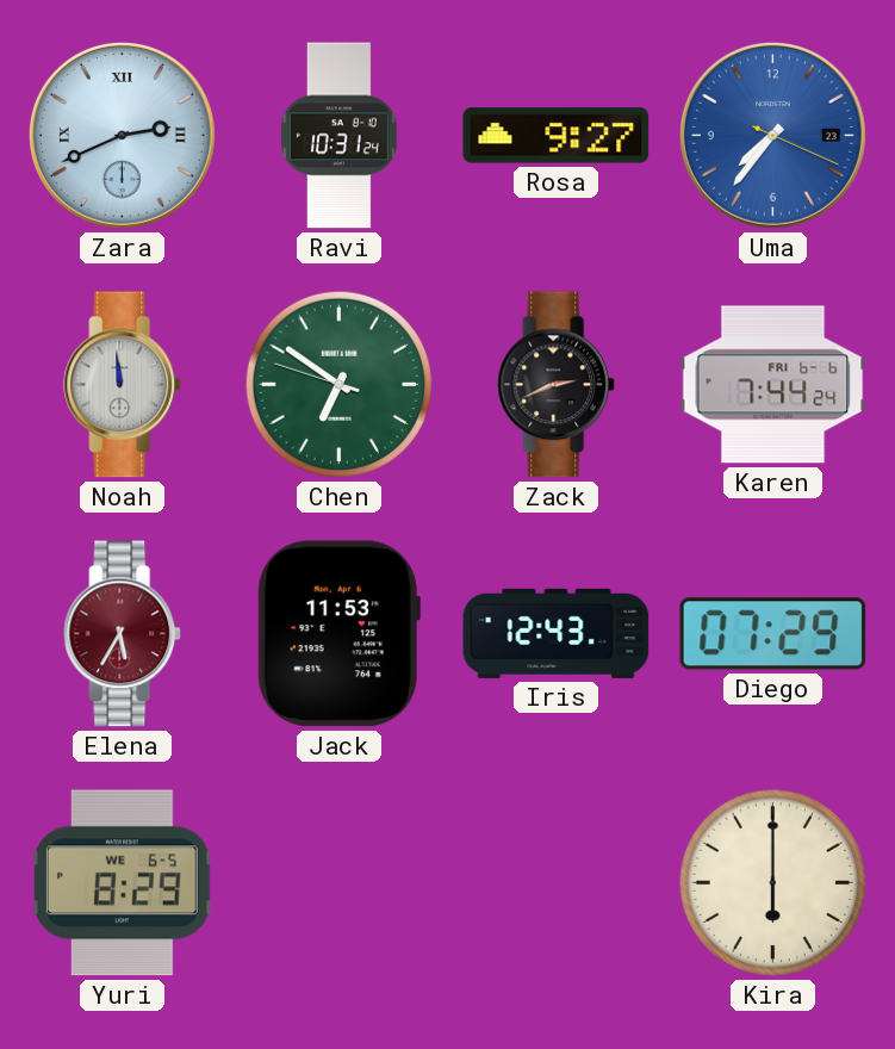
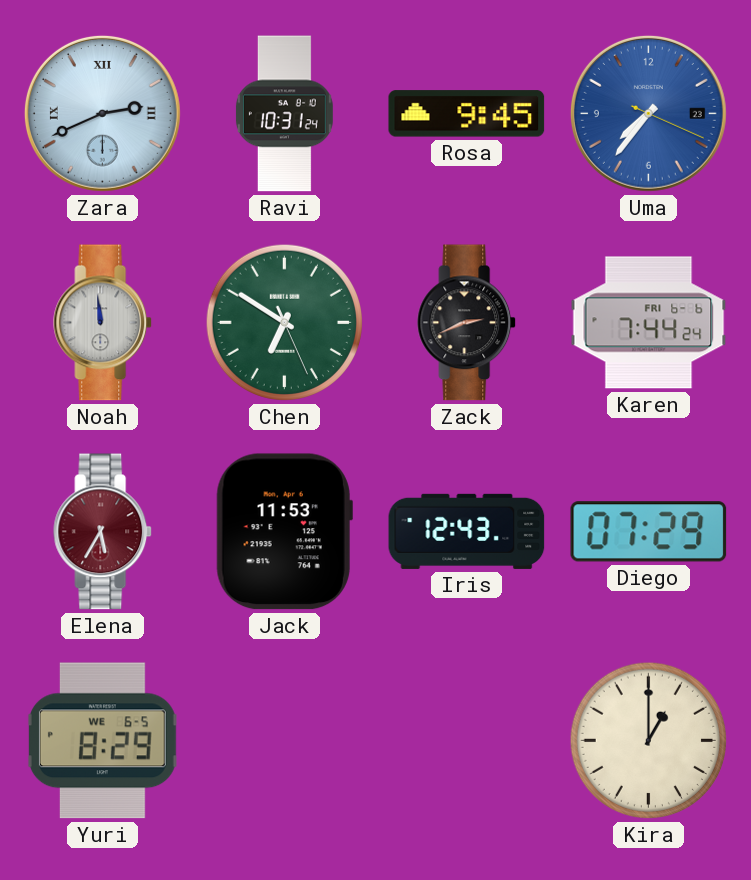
Rosa: 9:27 -> 9:45
Chen: 6:50:48 -> 6:50:26
Kira: 6:00 -> 1:00
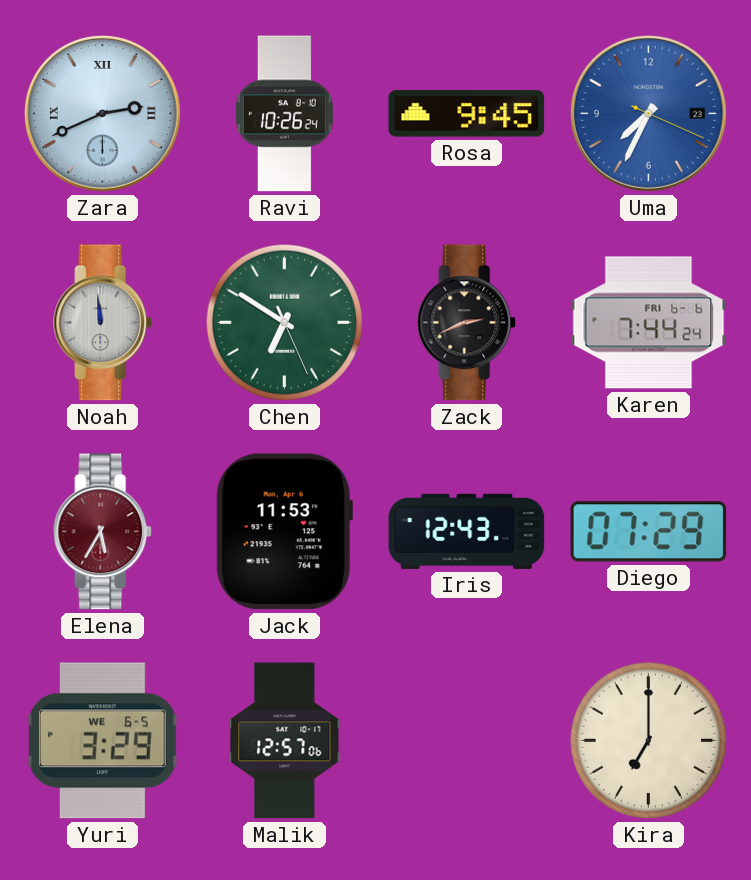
Ravi: 10:31 -> 10:26
Uma: 7:36 -> 7:34
Yuri: 8:29 -> 3:29
Malik: none -> 12:57
Kira: 1:00 -> 7:00
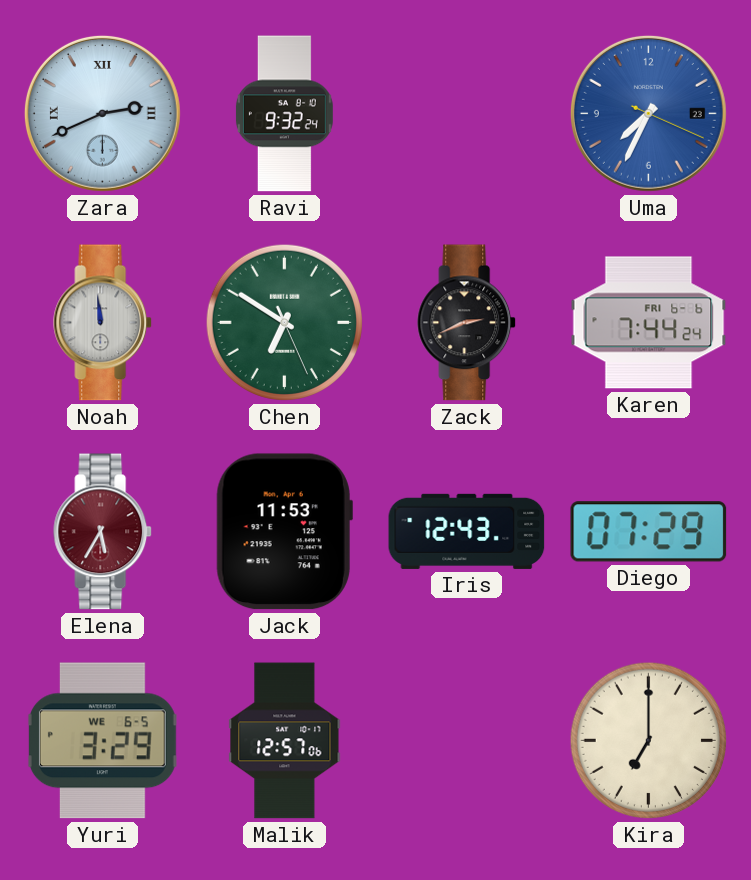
Ravi: 10:26 -> 9:32
Rosa: 9:45 -> none
